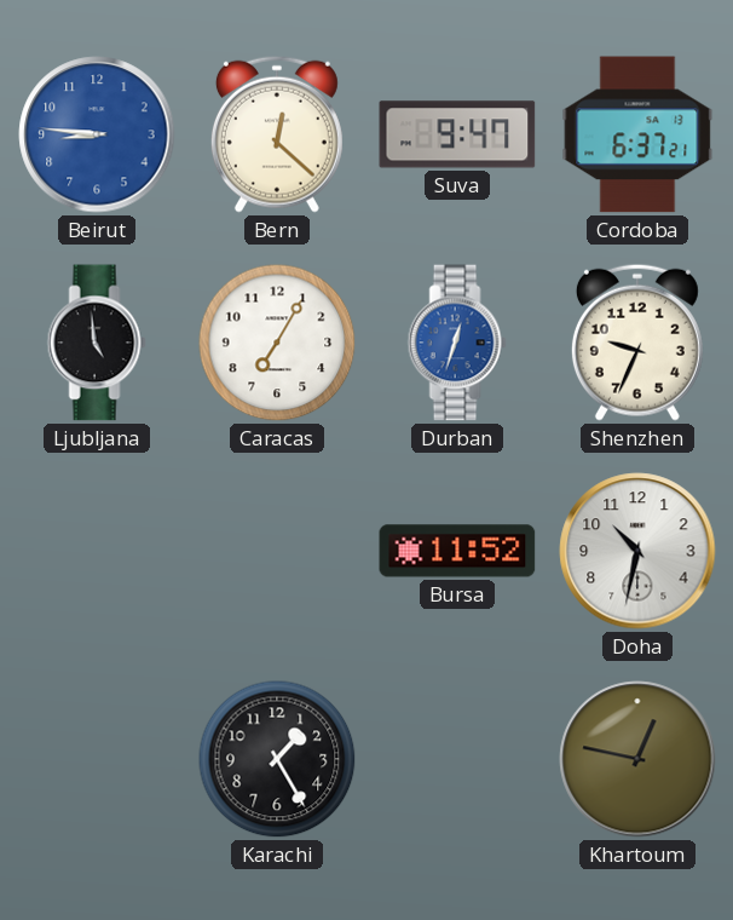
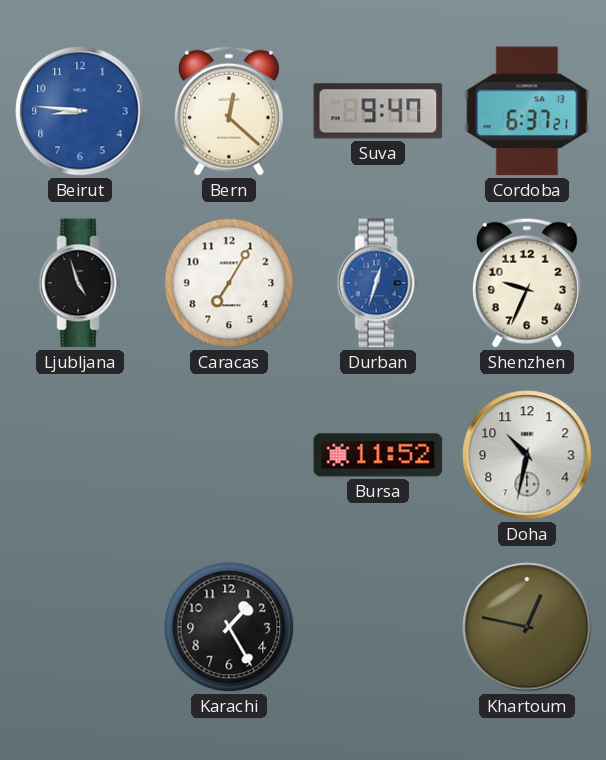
Ljubljana: 4:59 -> 4:57
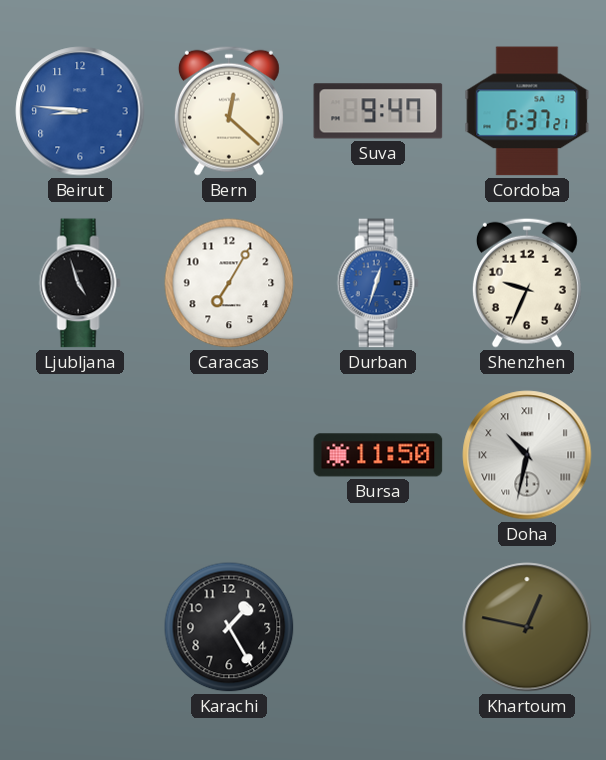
Bursa: 11:52 -> 11:50
Doha numerals: Arabic -> Roman
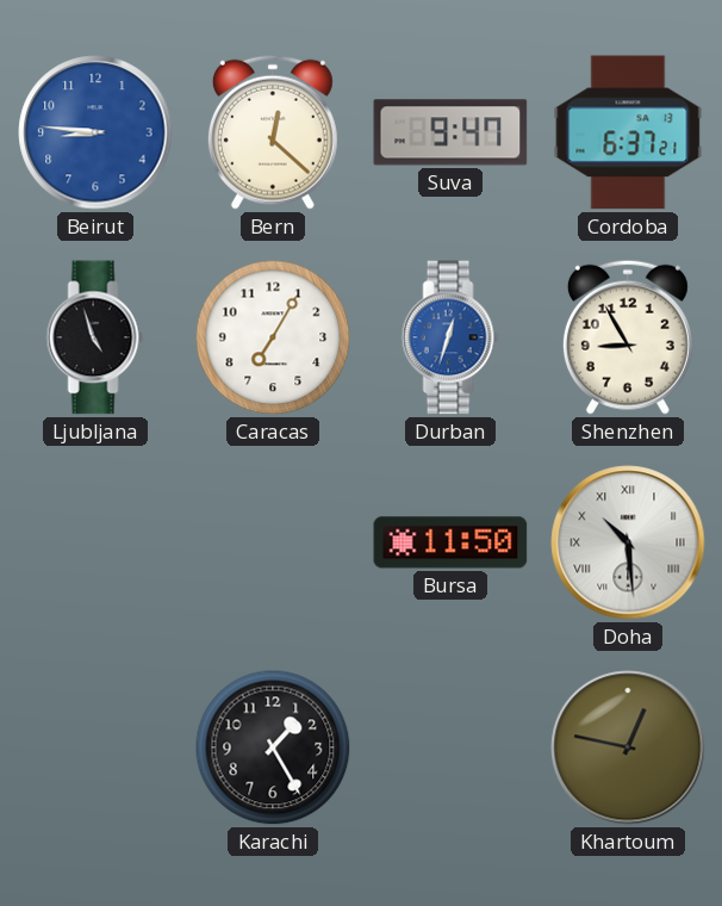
Shenzhen: 9:34 -> 8:55
Doha: 10:32 -> 10:29
